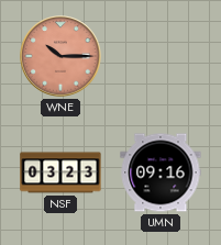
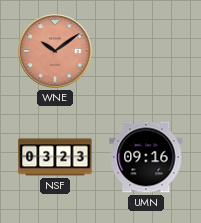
WNE: 10:15 -> 10:09
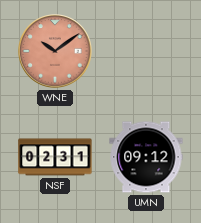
NSF: 03:23 -> 02:31
UMN: 09:16 -> 09:12
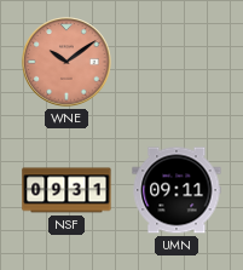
NSF: 02:31 -> 09:31
UMN: 09:12 -> 09:11
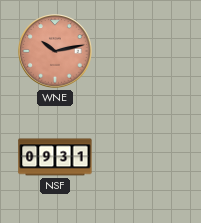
WNE: 10:09 -> 10:13
UMN: 09:11 -> none
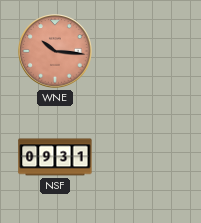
WNE: 10:13 -> 10:16
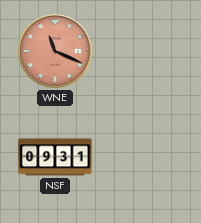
WNE: 10:16 -> 11:19
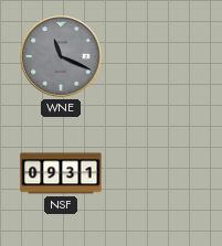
WNE dial: salmon -> grey
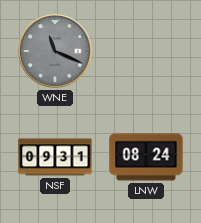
LNW: none -> 08:24
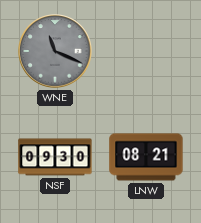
NSF: 09:31 -> 09:30
LNW: 08:24 -> 08:21
